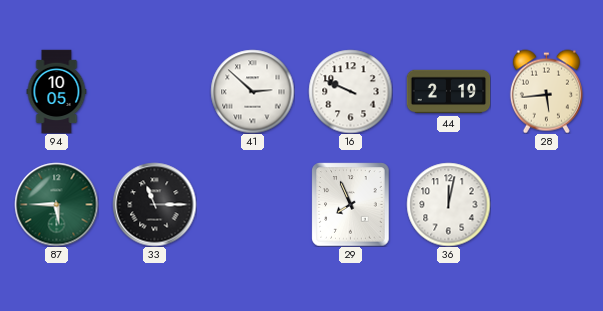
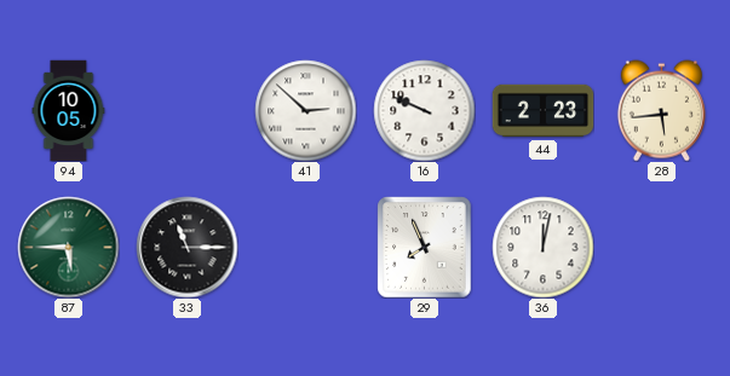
44: 2:19 -> 2:23
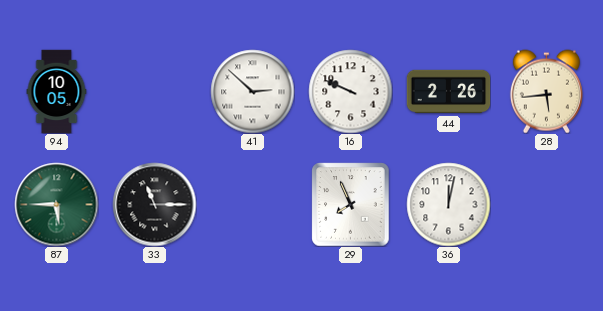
44: 2:23 -> 2:26
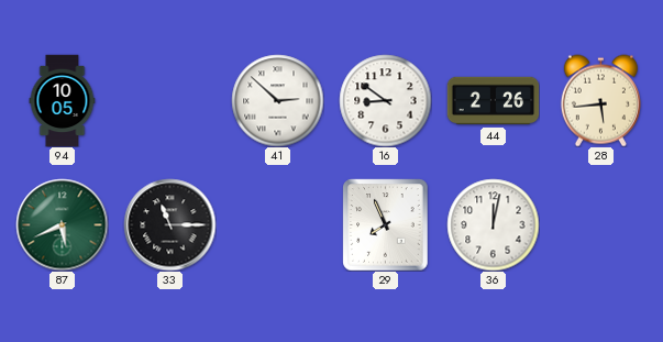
16: 9:49 -> 8:51
87: 5:45 -> 5:41
